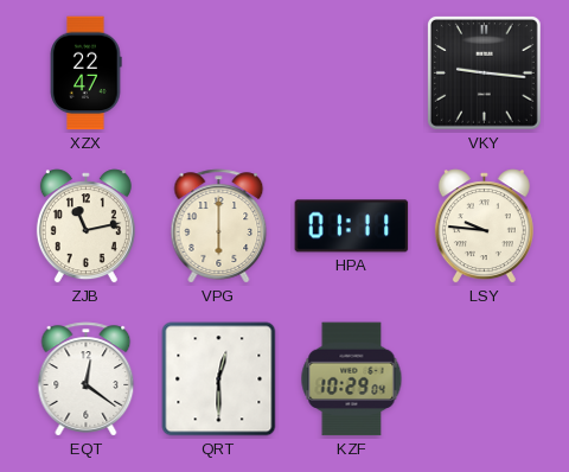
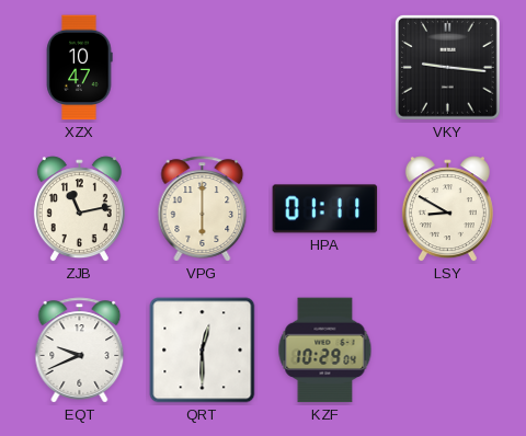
XZX: 22:47 -> 10:47
LSY: 9:46 -> 8:50
EQT: 12:21 -> 9:41
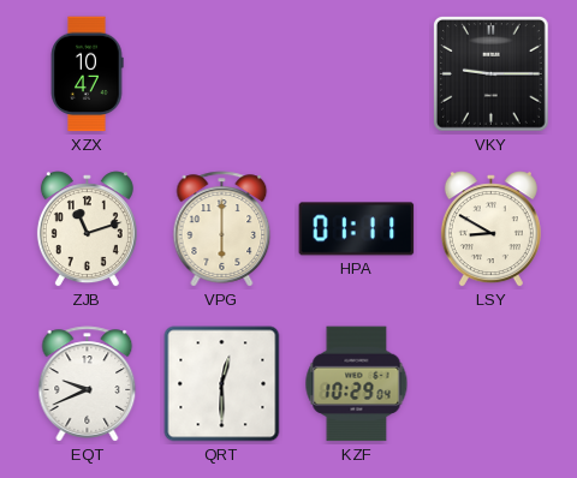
VKY: 9:16 -> 9:15
ZJB: 11:13 -> 11:12
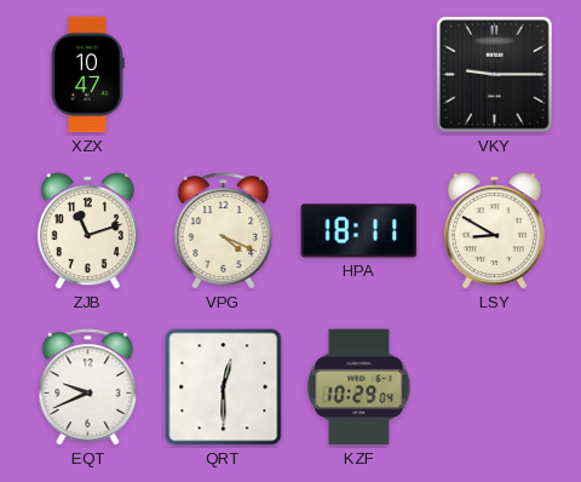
VPG: 6:00 -> 4:19
HPA: 01:11 -> 18:11
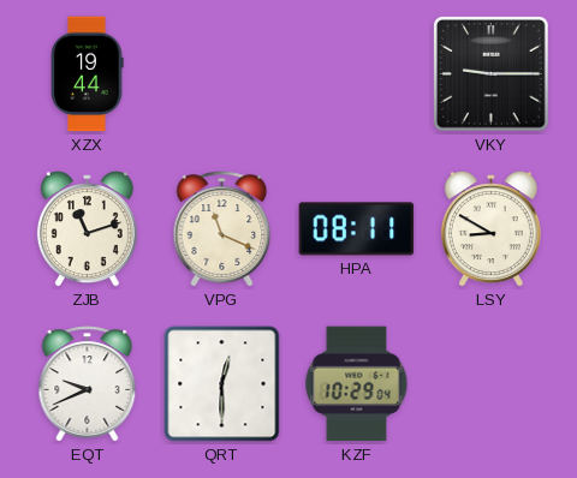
XZX: 10:47 -> 19:44
VPG: 4:19 -> 11:19
HPA: 18:11 -> 08:11
